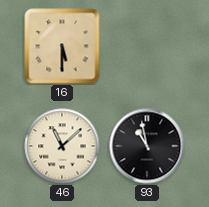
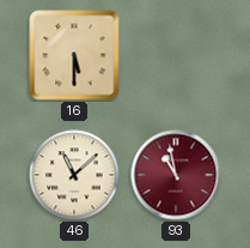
93 dial: black -> burgundy
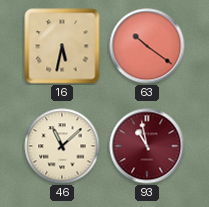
16: 5:30 -> 5:32
63: none -> 10:21
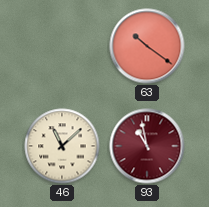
16: 5:32 -> none
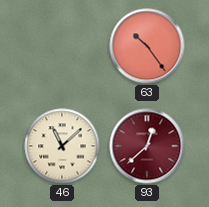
63: 10:21 -> 10:24
93: 10:58 -> 12:38
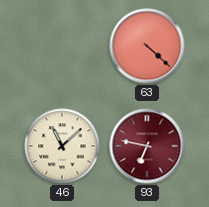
63: 10:24 -> 4:22
93: 12:38 -> 6:47
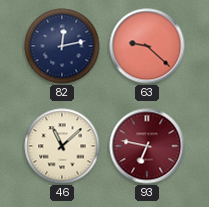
82: none -> 12:13
63: 4:22 -> 9:22
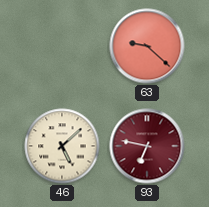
82: 12:13 -> none
46: 11:08 -> 5:08
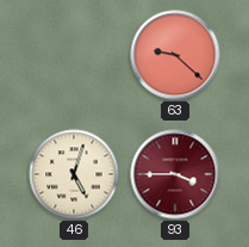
46: 5:08 -> 5:03
93: 6:47 -> 3:45
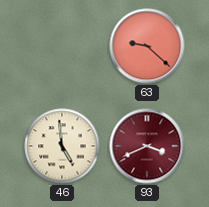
46: 5:03 -> 4:59
93: 3:45 -> 3:41
